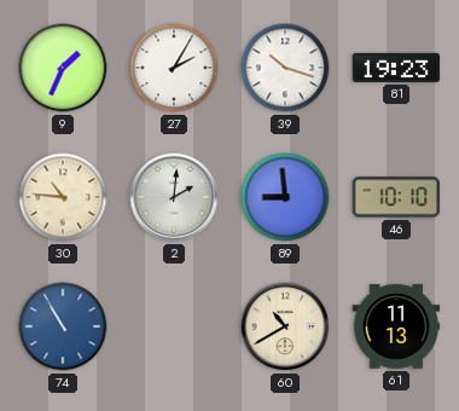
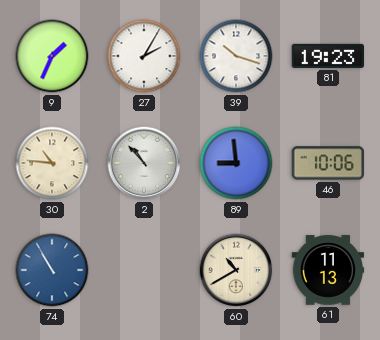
2: 2:01 -> 10:53
46: 10:10 -> 10:06
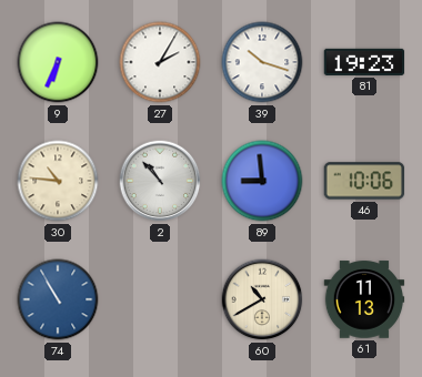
9: 1:34 -> 6:34
